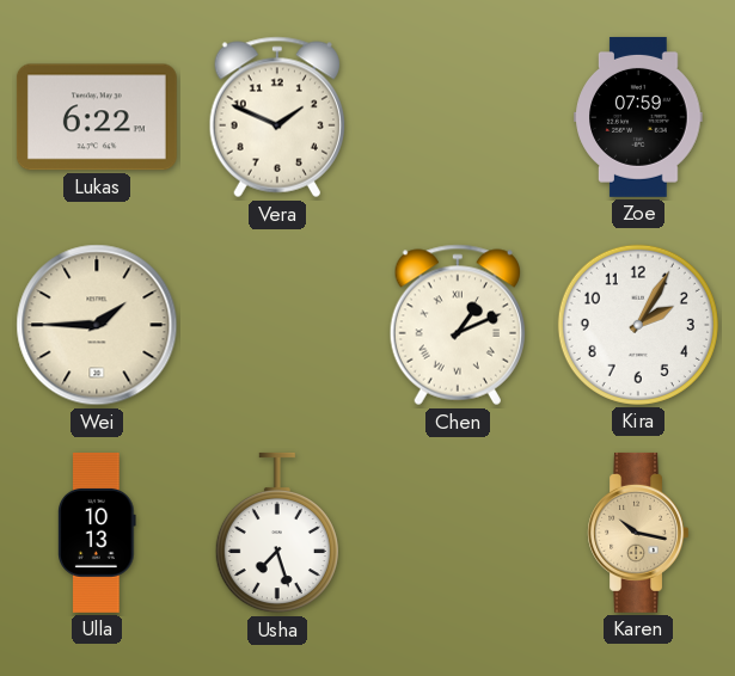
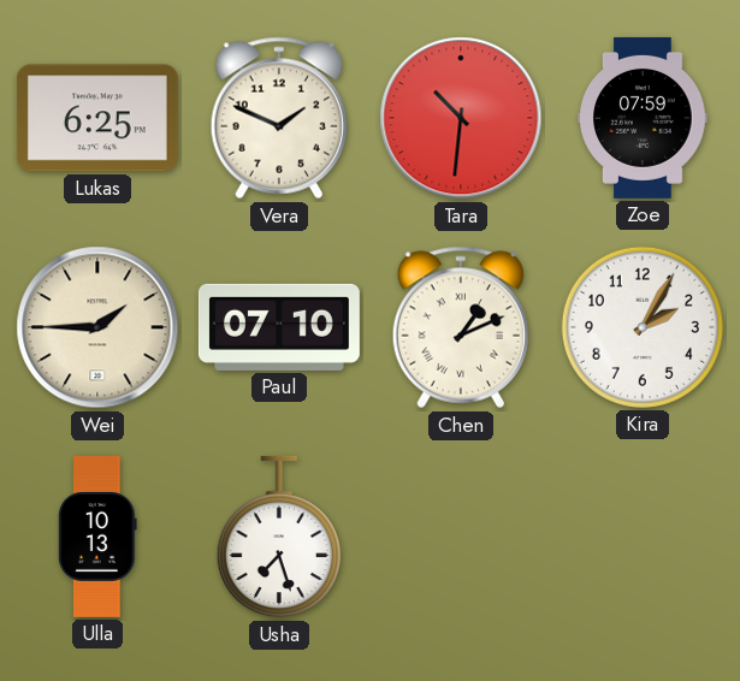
Lukas: 6:22 -> 6:25
Tara: none -> 10:31
Paul: none -> 07:10
Karen: 10:17 -> none
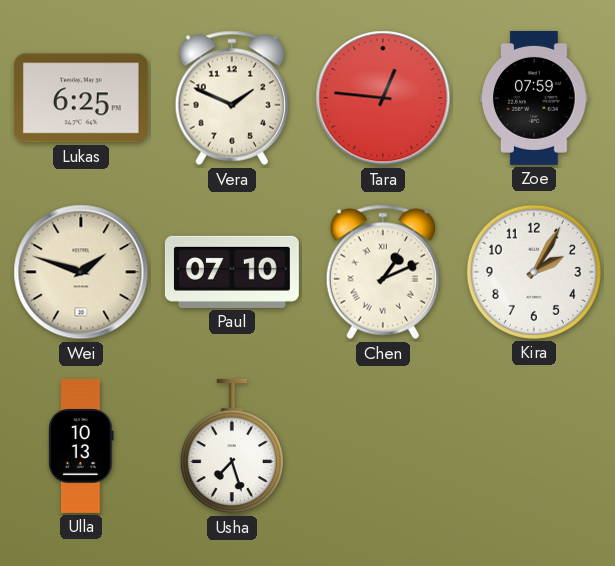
Tara: 10:31 -> 12:46
Wei: 1:45 -> 1:48
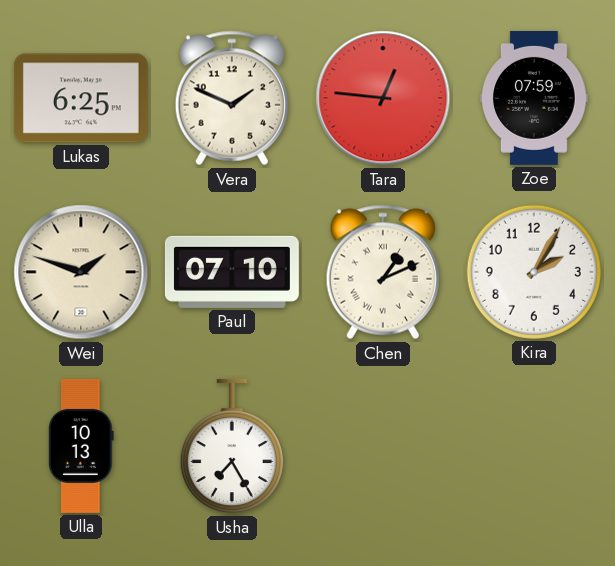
Usha: 7:27 -> 7:25
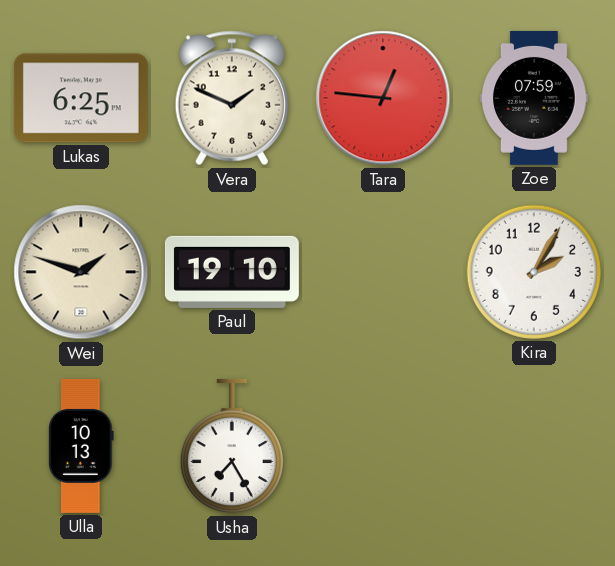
Paul: 07:10 -> 19:10
Chen: 1:11 -> none
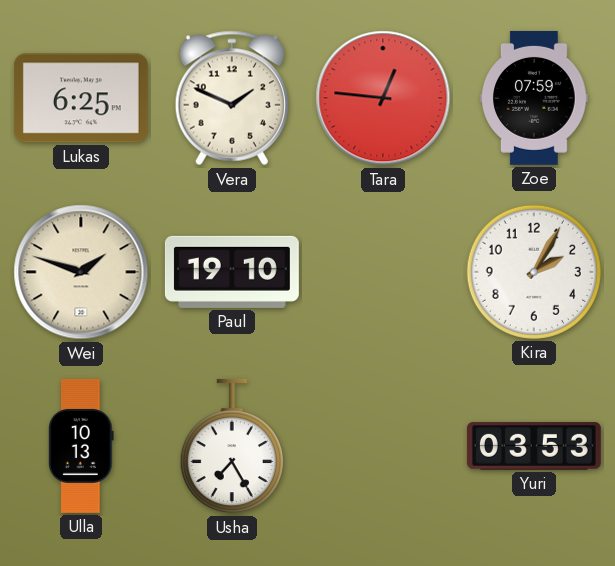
Yuri: none -> 03:53
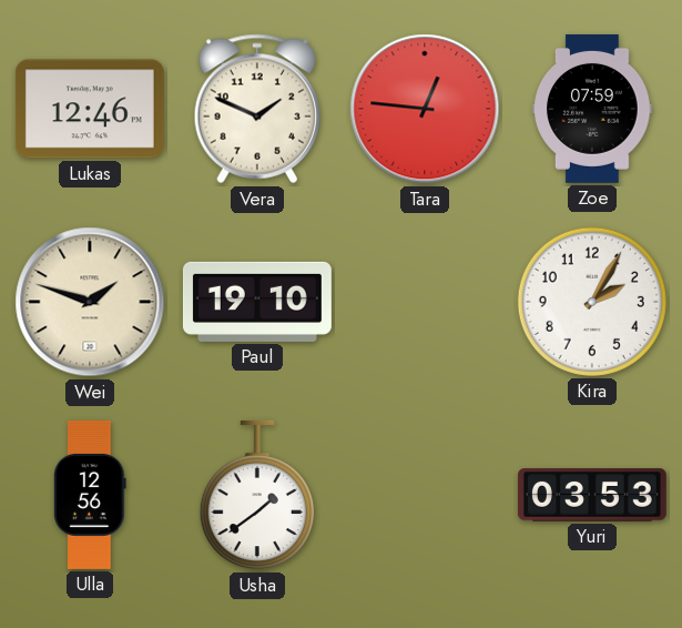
Lukas: 6:25 -> 12:46
Ulla: 10:13 -> 12:56
Usha: 7:25 -> 1:39
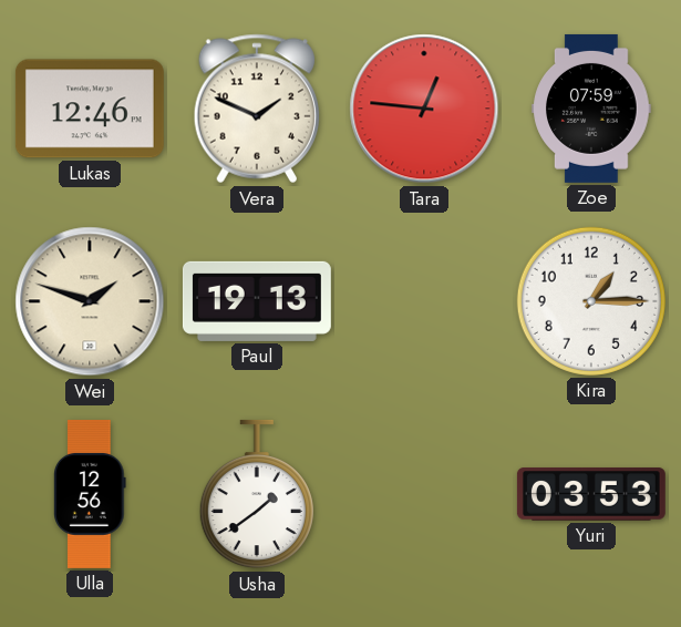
Paul: 19:10 -> 19:13
Kira: 2:05 -> 1:15
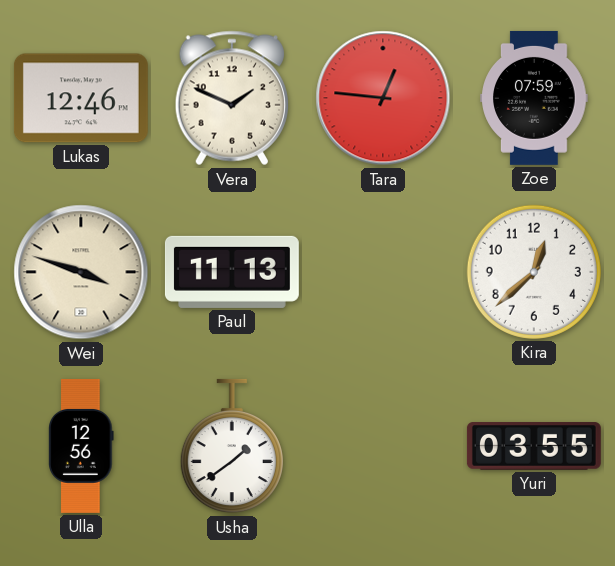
Wei: 1:48 -> 3:48
Paul: 19:13 -> 11:13
Kira: 1:15 -> 12:38
Yuri: 03:53 -> 03:55
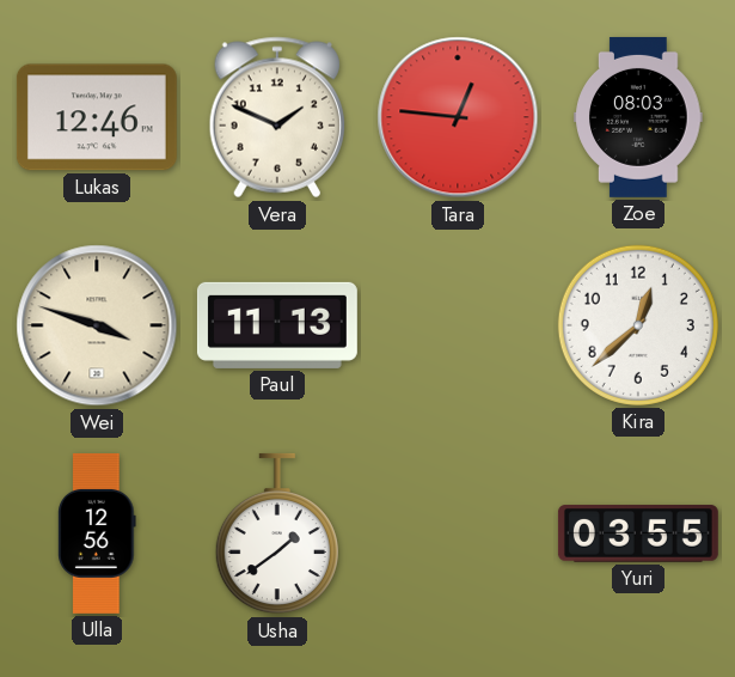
Zoe: 07:59 -> 08:03
